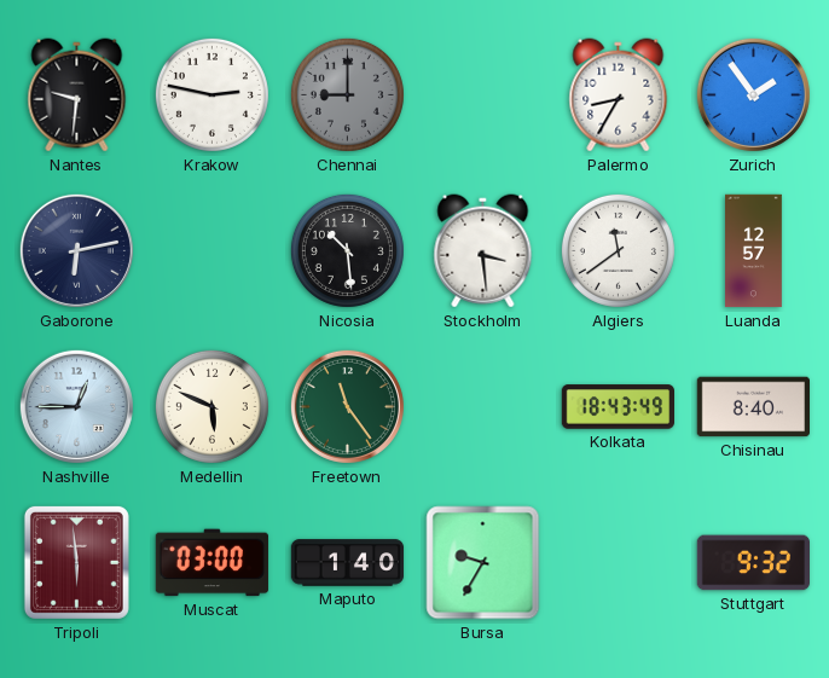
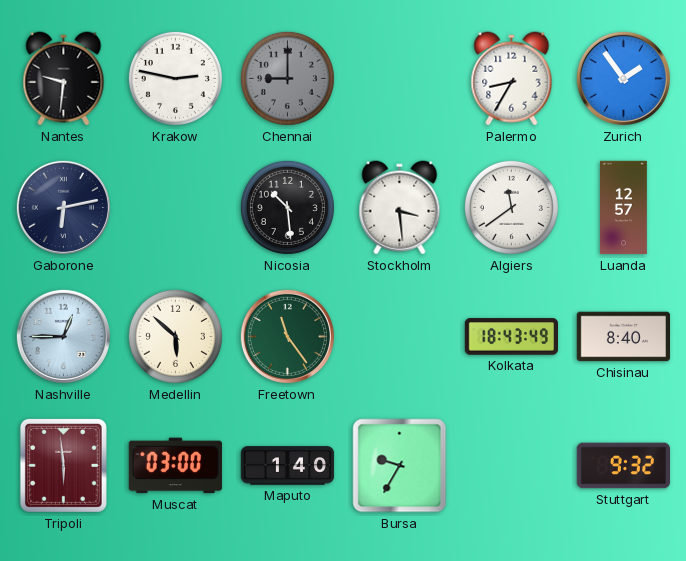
Medellin: 5:49 -> 5:52
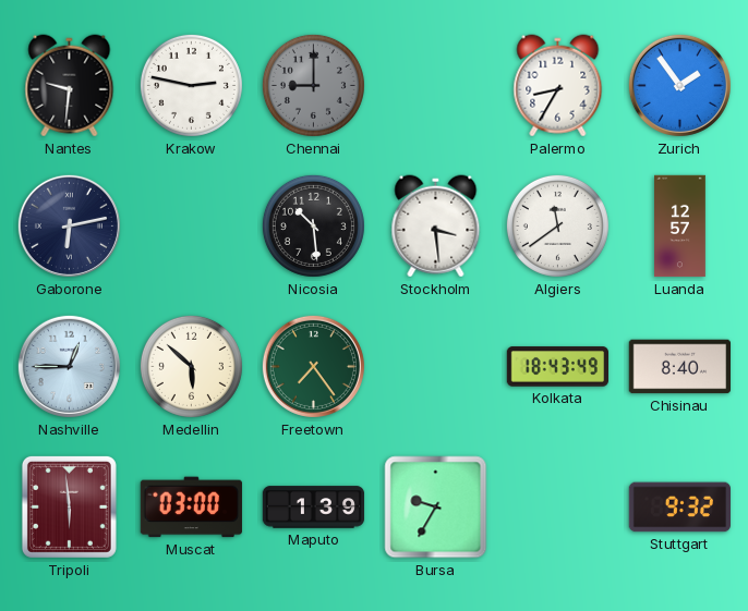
Freetown: 11:24 -> 7:24
Maputo: 1:40 -> 1:39
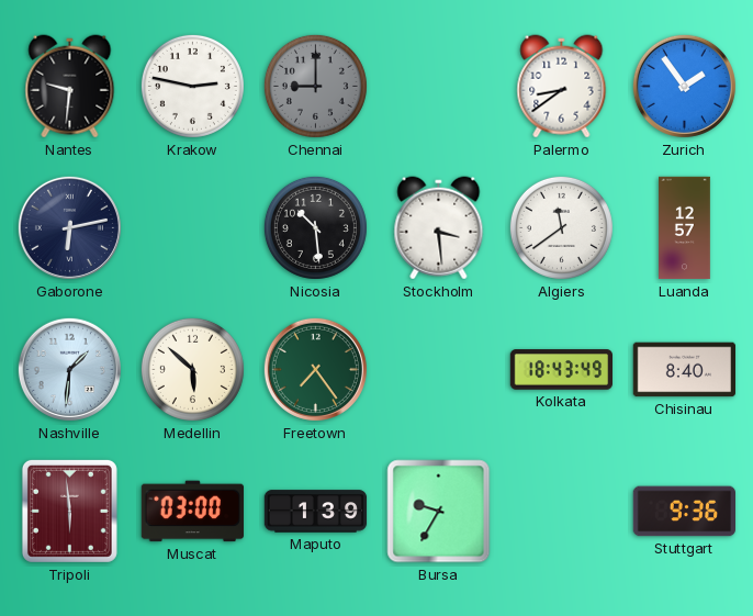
Palermo: 8:35 -> 8:39
Nashville: 12:45 -> 1:31
Stuttgart: 9:32 -> 9:36
